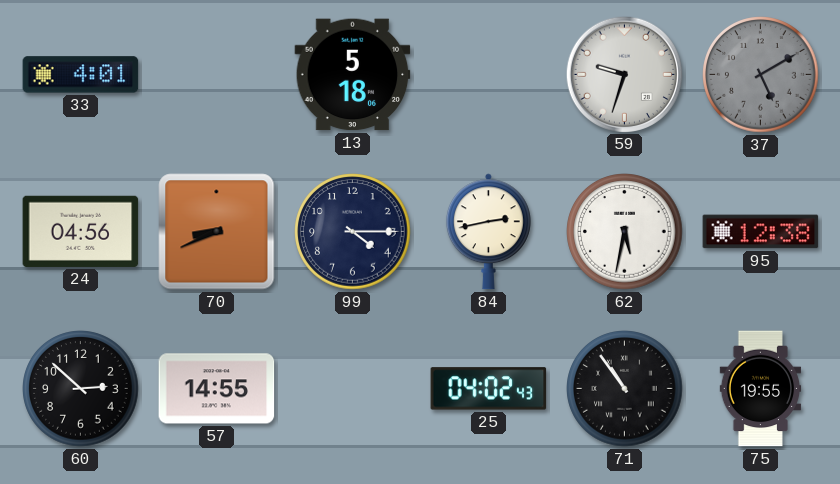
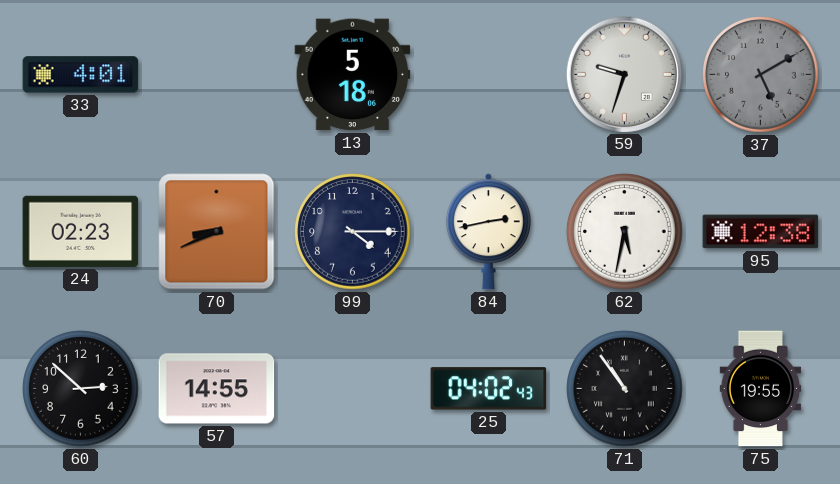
24: 04:56 -> 02:23
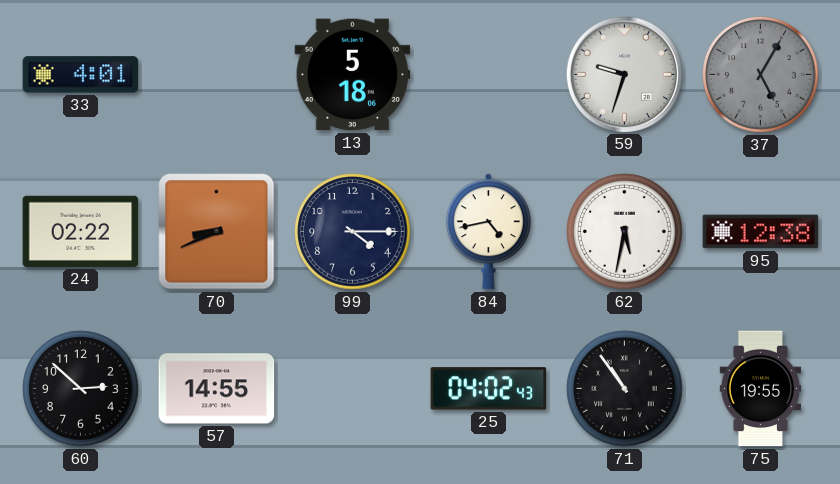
37: 5:10 -> 5:05
24: 02:23 -> 02:22
84: 2:43 -> 4:43
